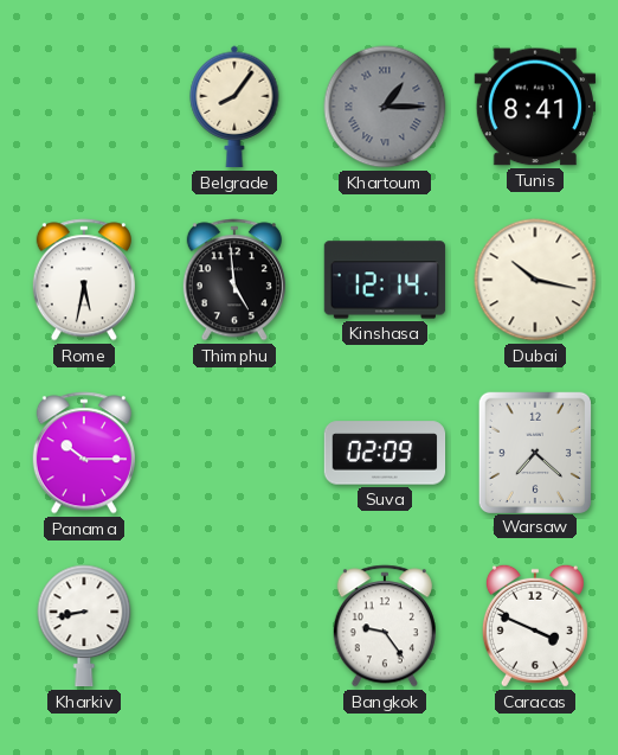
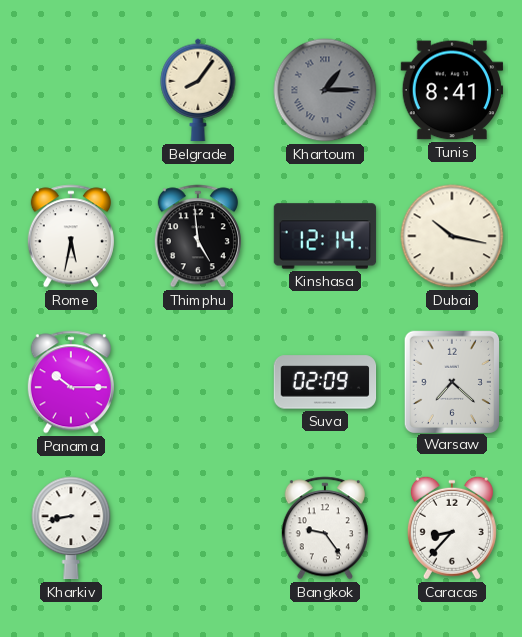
Caracas: 3:49 -> 8:37
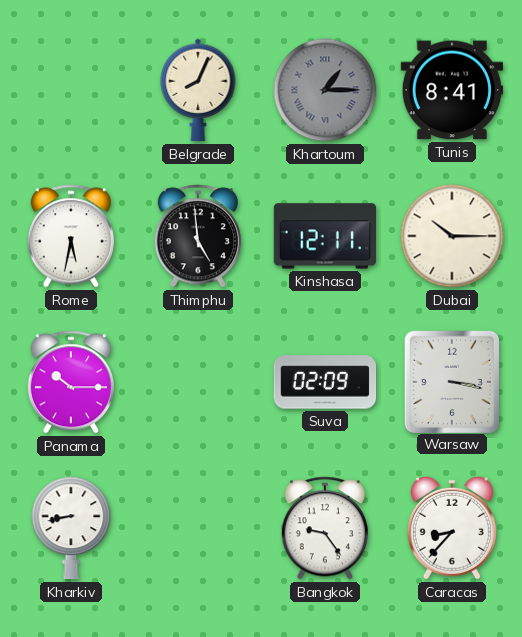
Belgrade: 8:06 -> 8:04
Kinshasa: 12:14 -> 12:11
Dubai: 10:17 -> 10:15
Warsaw: 7:22 -> 3:17
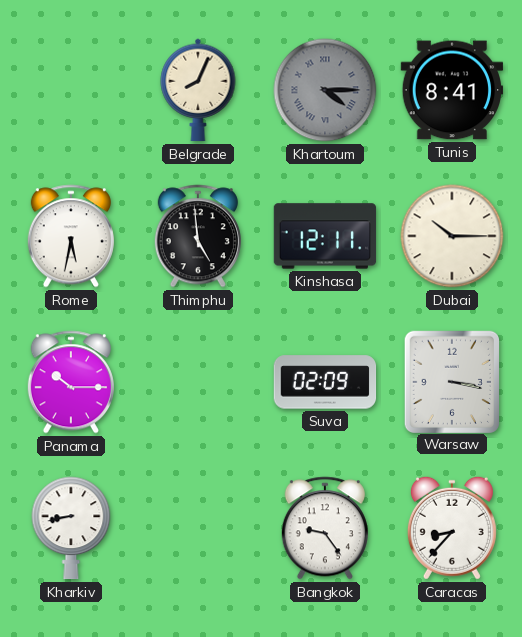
Khartoum: 1:15 -> 4:15
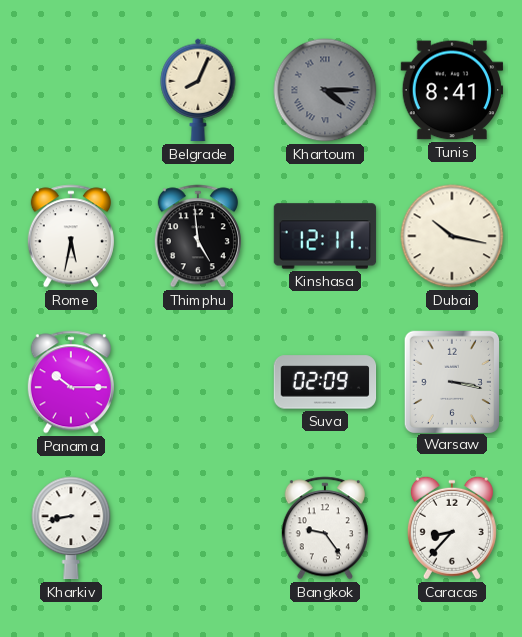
Dubai: 10:15 -> 10:17
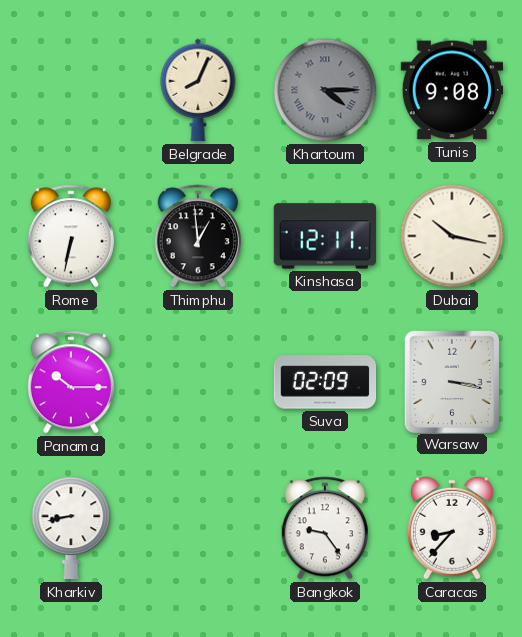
Tunis: 8:41 -> 9:08
Rome: 5:32 -> 6:32
Thimphu: 4:59 -> 12:59
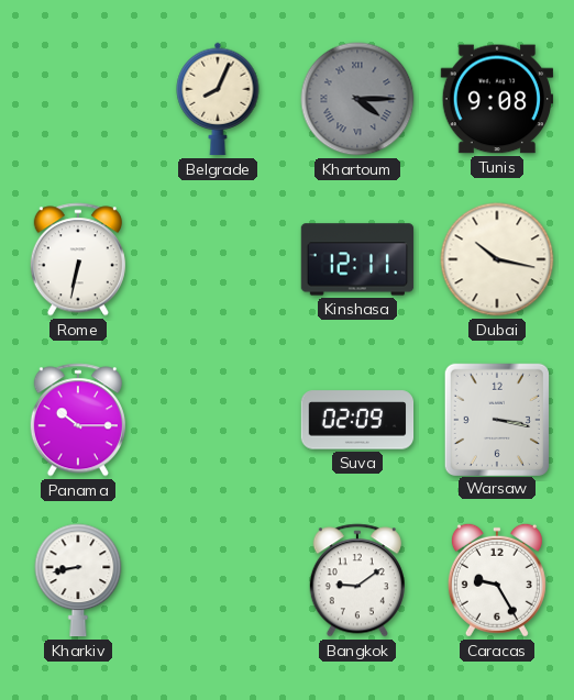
Thimphu: 12:59 -> none
Bangkok: 9:24 -> 9:09
Caracas: 8:37 -> 9:25
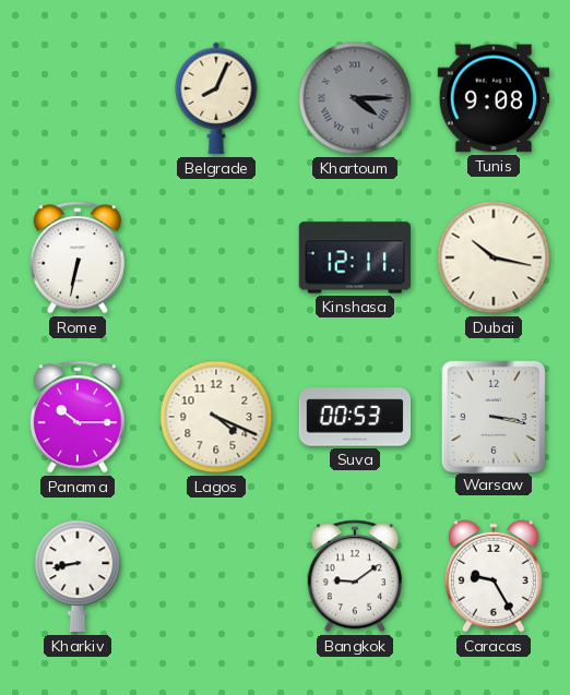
Lagos: none -> 4:19
Suva: 02:09 -> 00:53
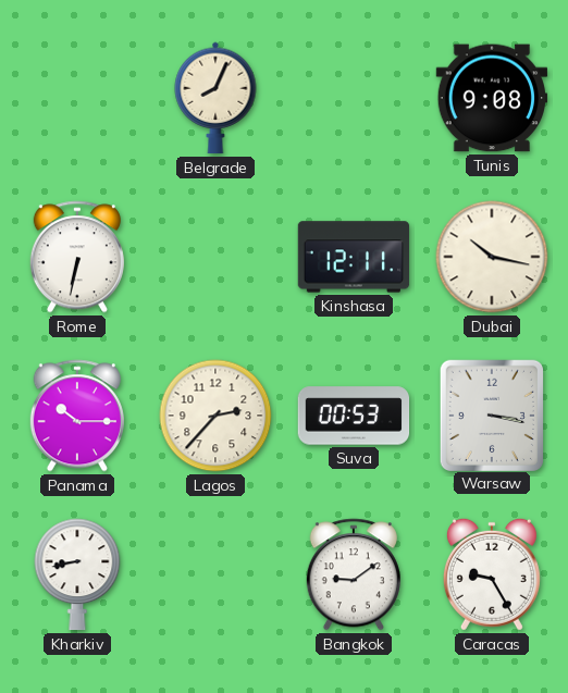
Khartoum: 4:15 -> none
Lagos: 4:19 -> 2:37
